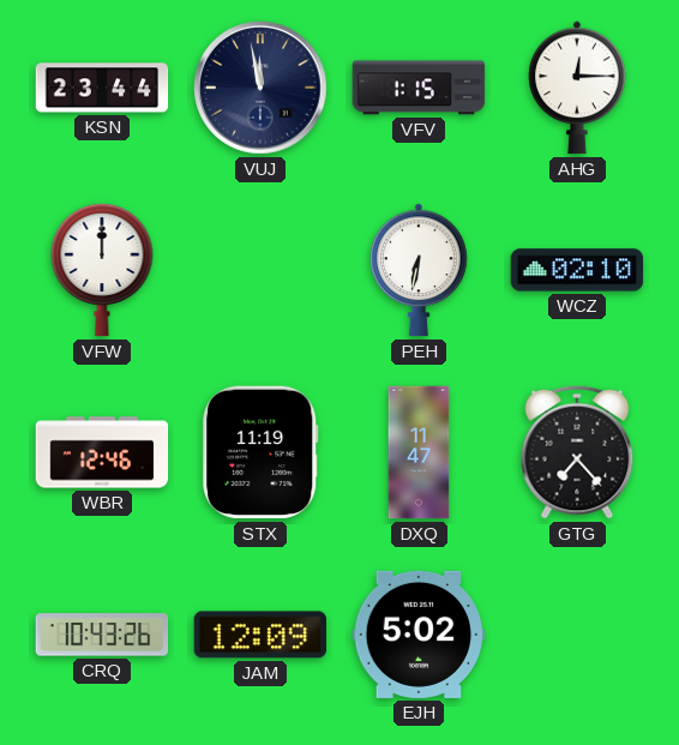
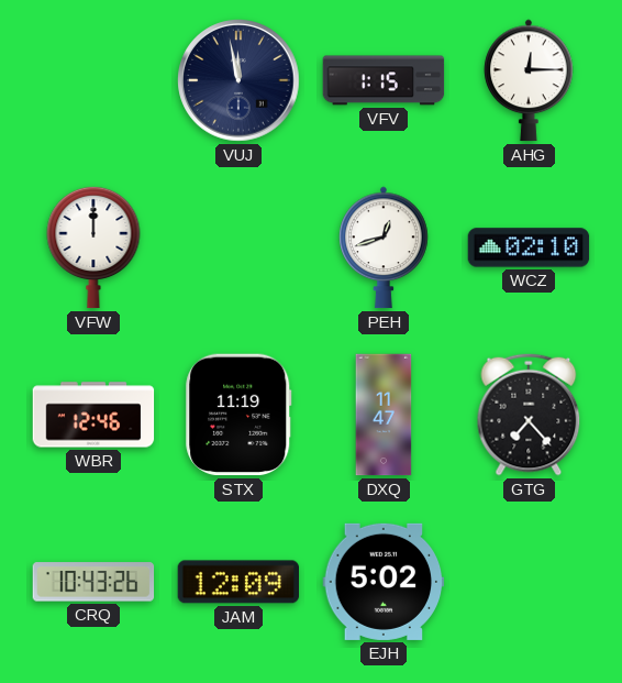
KSN: 23:44 -> none
PEH: 6:32 -> 12:42
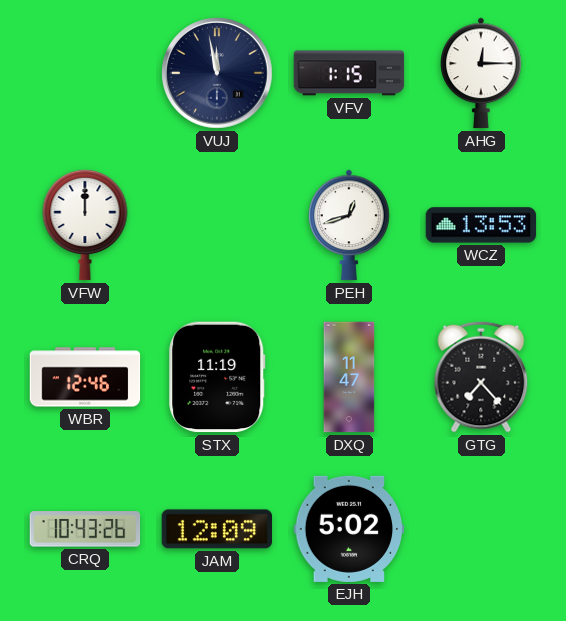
WCZ: 02:10 -> 13:53
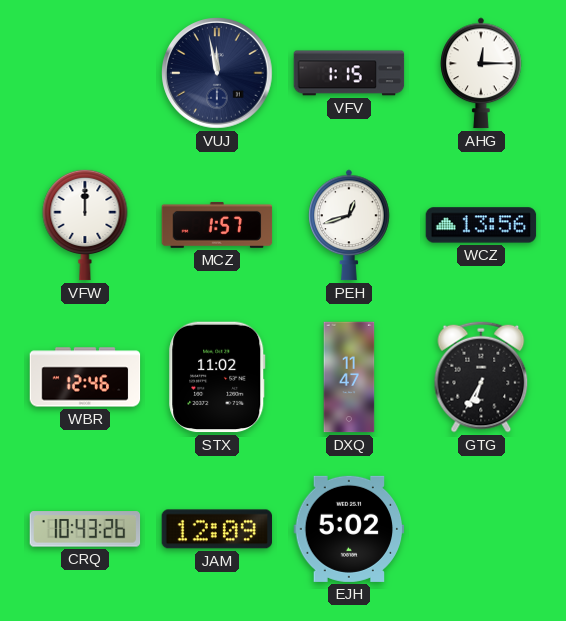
MCZ: none -> 1:57
WCZ: 13:53 -> 13:56
STX: 11:19 -> 11:02
GTG: 7:23 -> 6:35
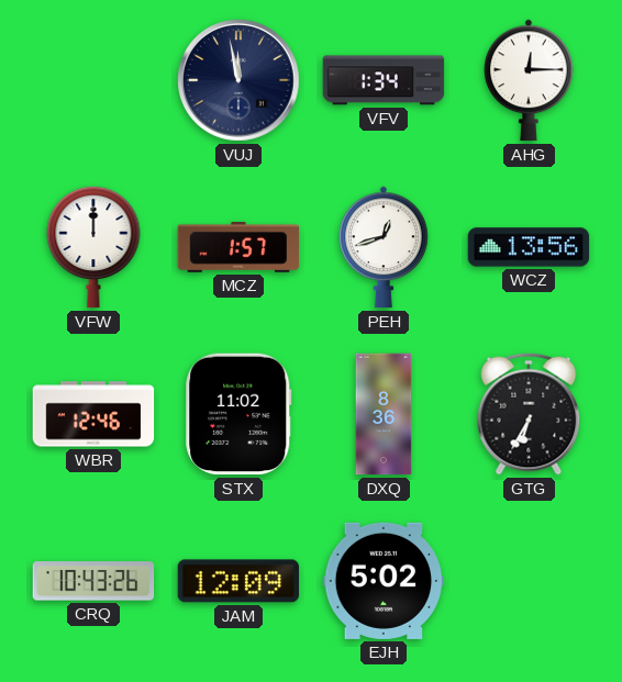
VFV: 1:15 -> 1:34
DXQ: 11:47 -> 8:36
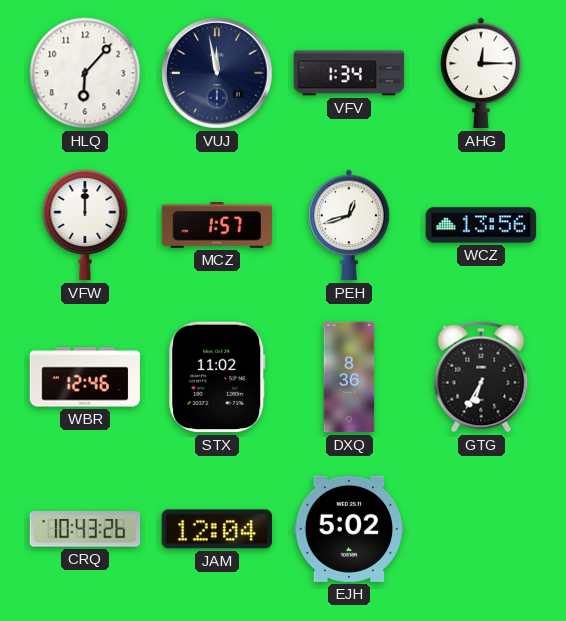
HLQ: none -> 6:07
JAM: 12:09 -> 12:04
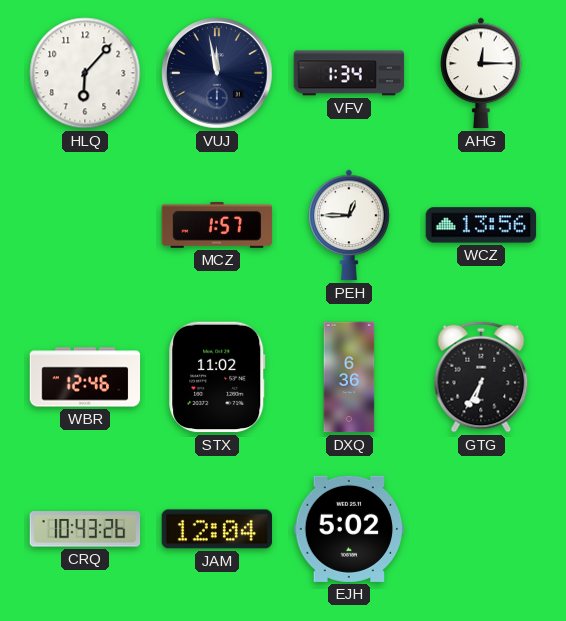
VFW: 12:00 -> none
PEH: 12:42 -> 12:45
DXQ: 8:36 -> 6:36
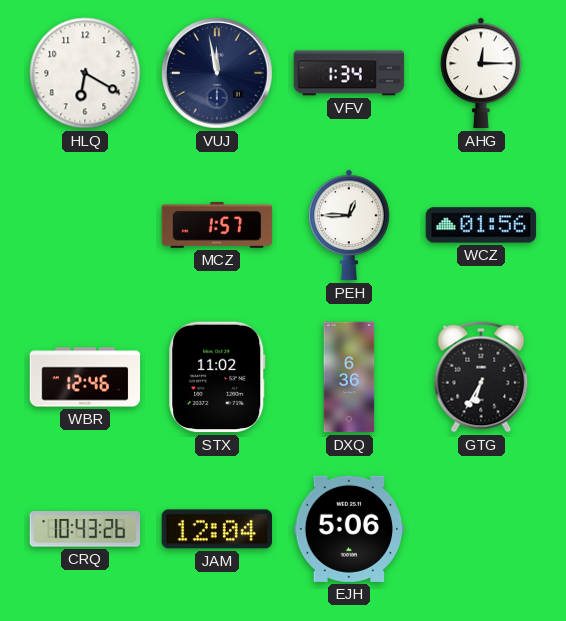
HLQ: 6:07 -> 6:20
WCZ: 13:56 -> 01:56
EJH: 5:02 -> 5:06
